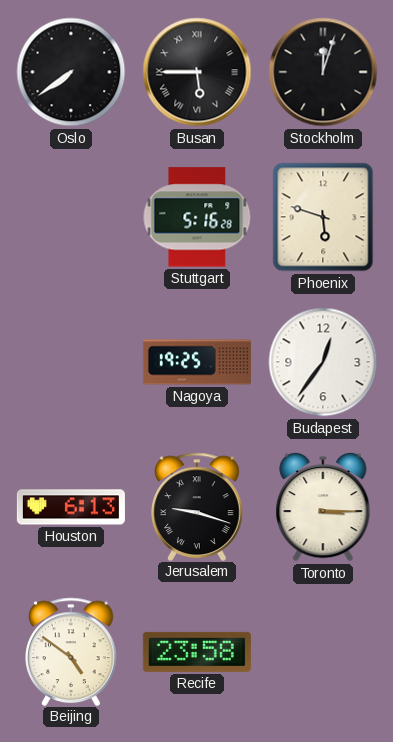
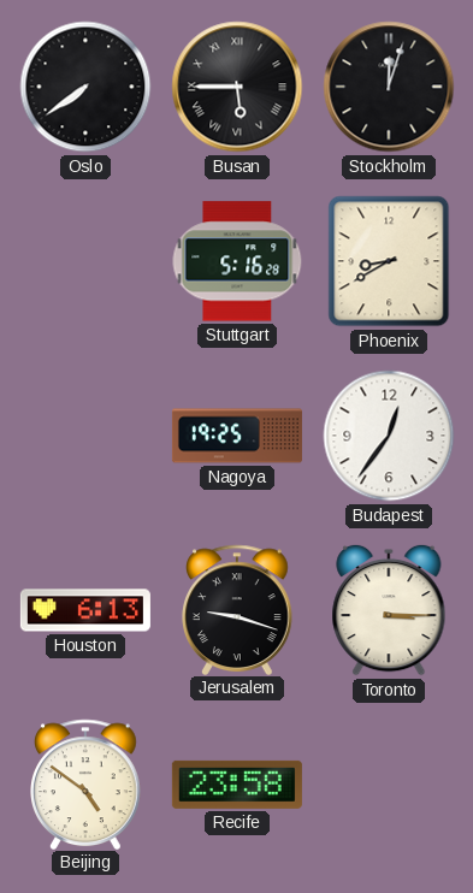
Phoenix: 5:48 -> 8:40
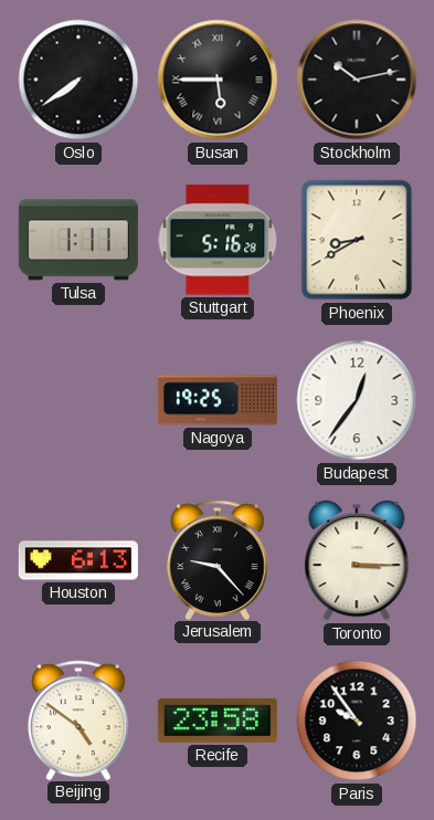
Stockholm: 12:03 -> 10:13
Tulsa: none -> 1:11
Jerusalem: 9:18 -> 9:23
Paris: none -> 9:54
